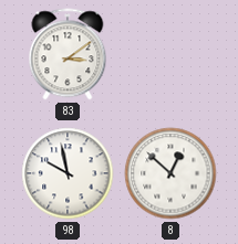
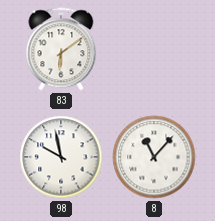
83: 3:09 -> 6:09
8: 12:52 -> 11:07
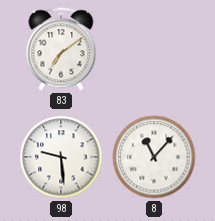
83: 6:09 -> 7:09
98: 9:58 -> 9:29
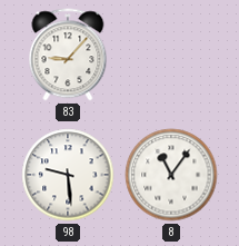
83: 7:09 -> 9:07
8: 11:07 -> 11:06
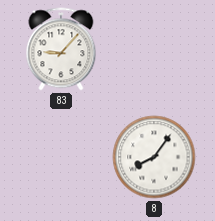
98: 9:29 -> none
8: 11:06 -> 8:06
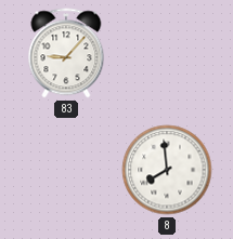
8: 8:06 -> 7:59
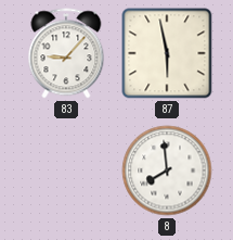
87: none -> 5:58
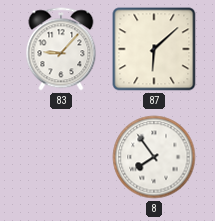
87: 5:58 -> 6:08
8: 7:59 -> 7:54
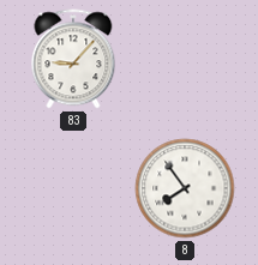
87: 6:08 -> none
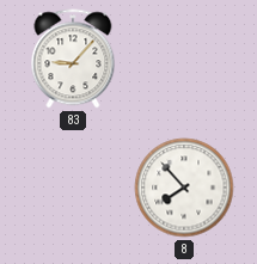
8: 7:54 -> 7:53
